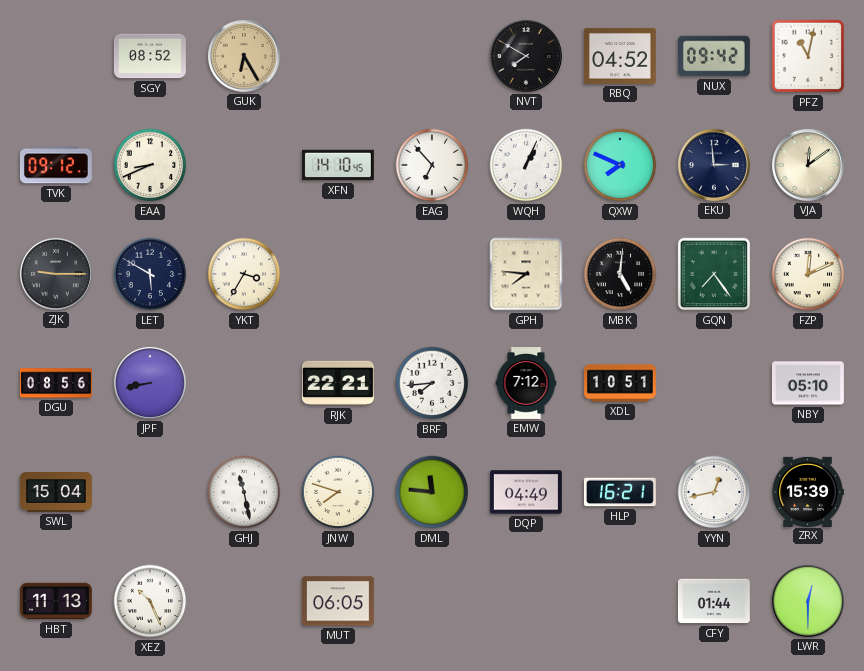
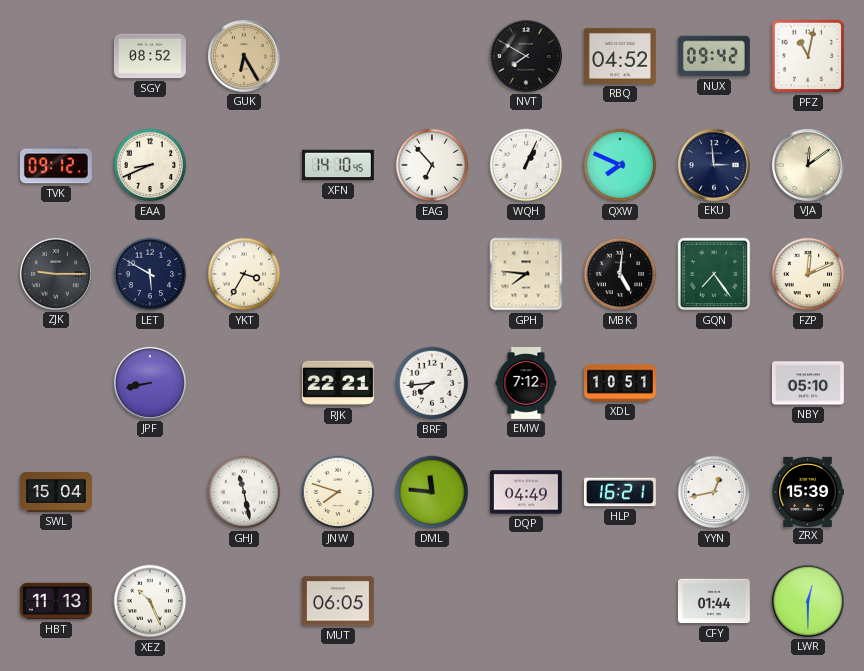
DGU: 08:56 -> none
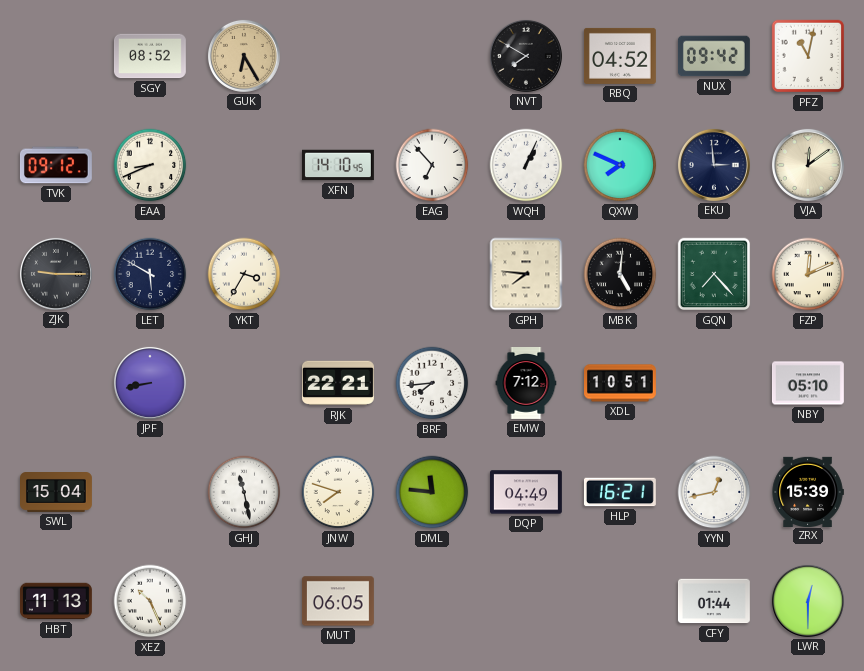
GQN: 7:24 -> 7:23
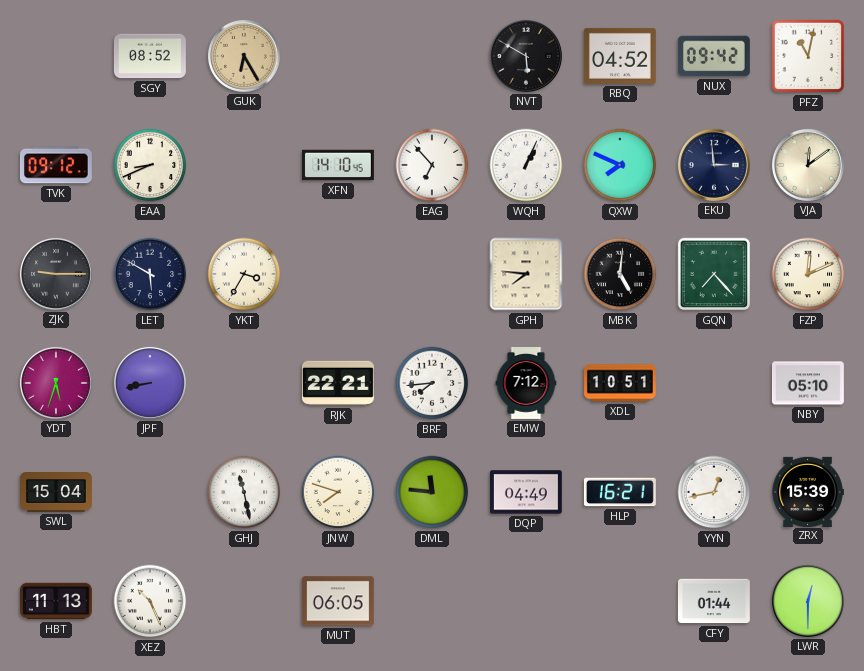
NVT: 7:50 -> 5:50
YDT: none -> 5:33
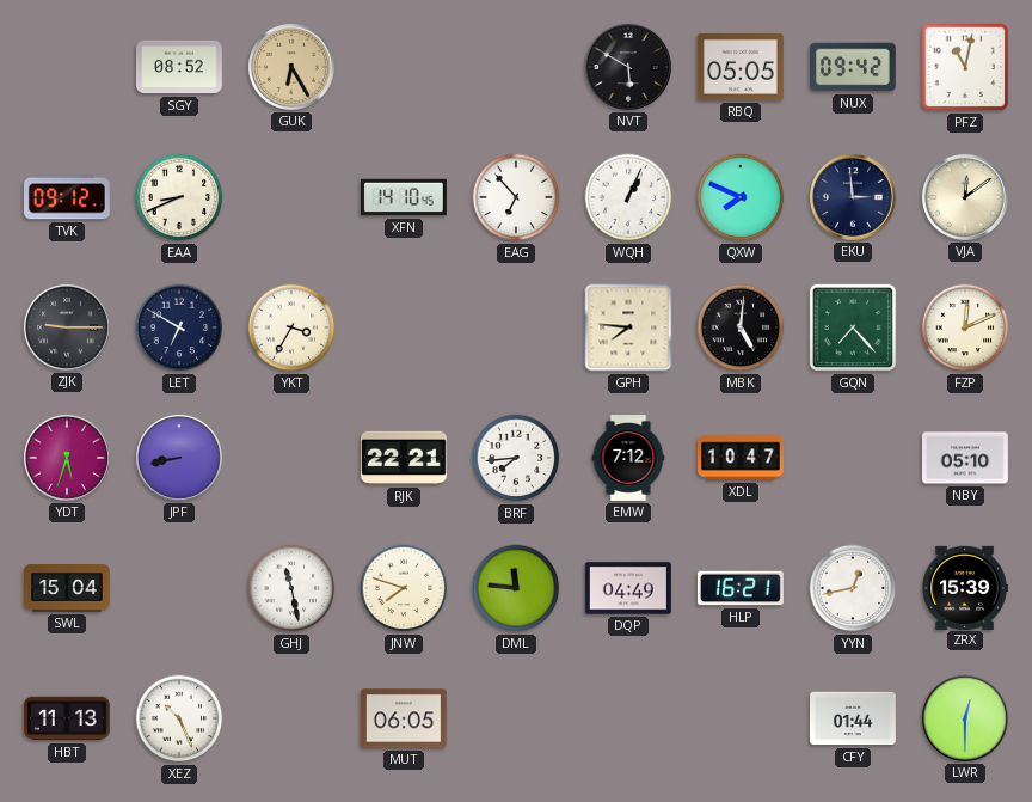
RBQ: 04:52 -> 05:05
LET: 5:50 -> 6:50
XDL: 10:51 -> 10:47
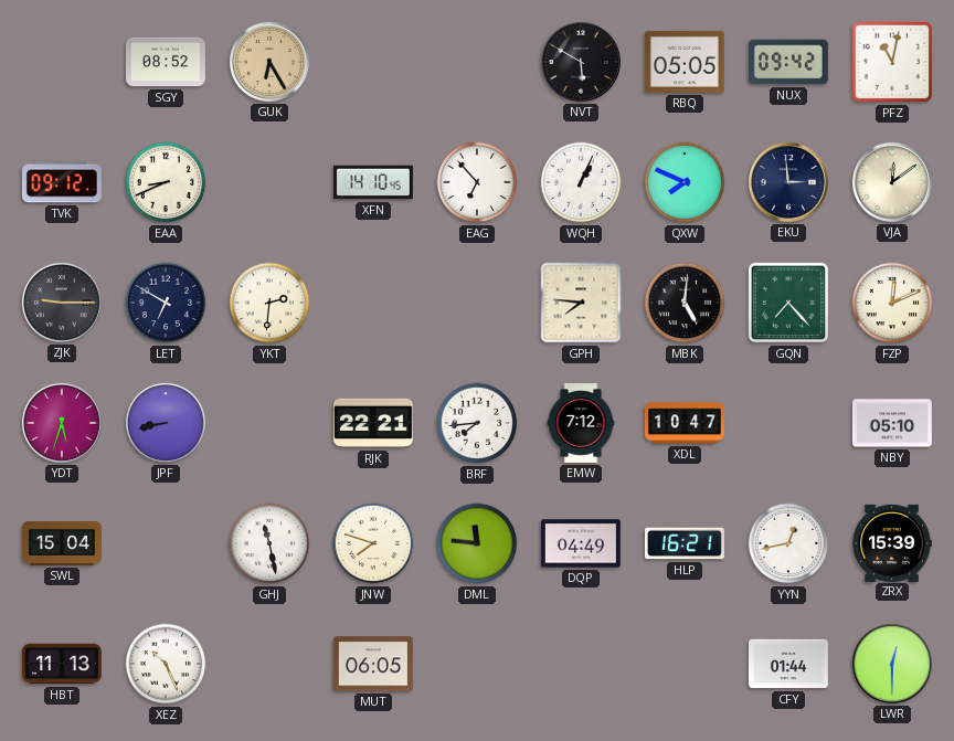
YKT: 3:35 -> 2:31
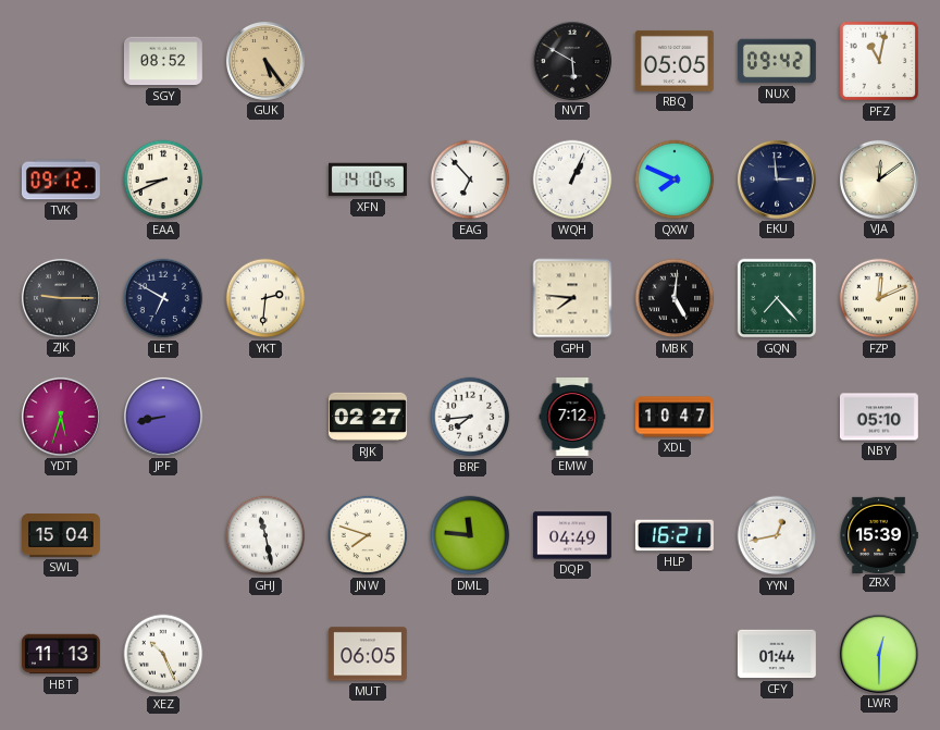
GUK: 6:25 -> 5:24
RJK: 22:21 -> 02:27
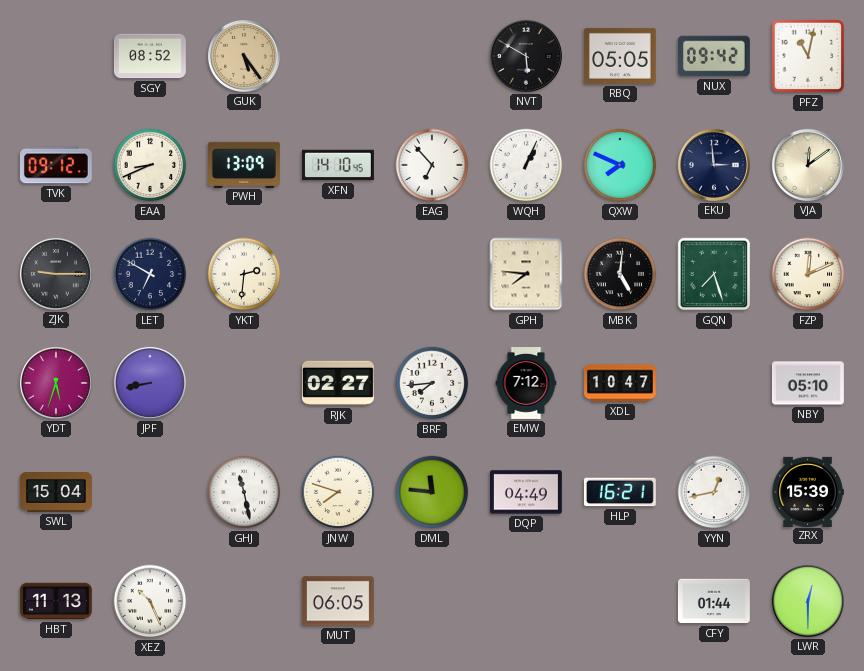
PWH: none -> 13:09
GQN: 7:23 -> 7:27
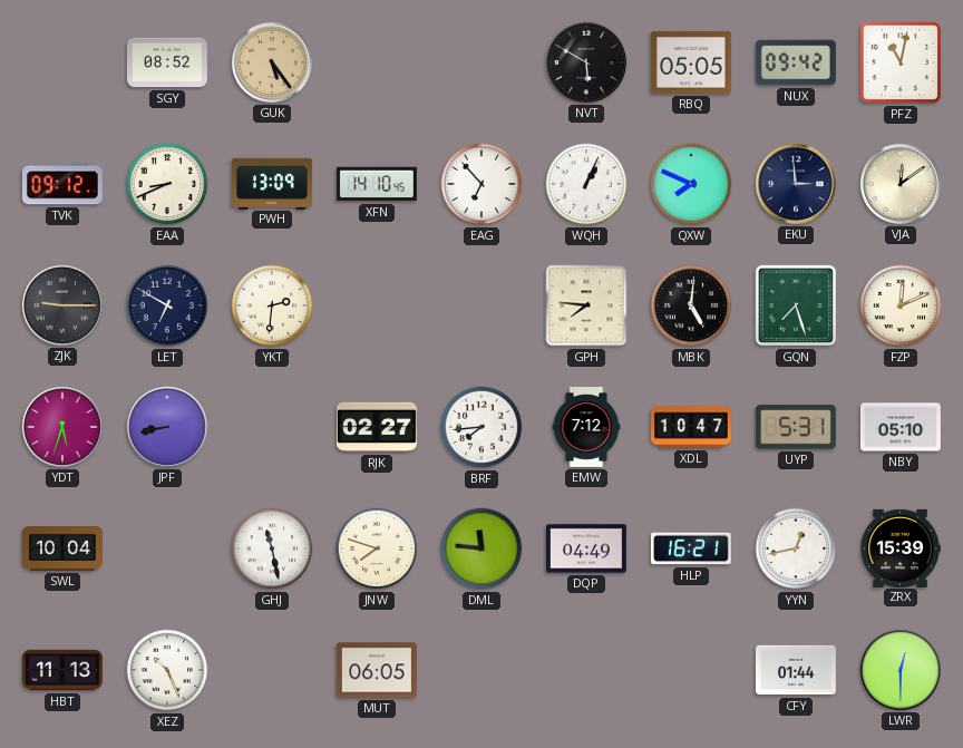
UYP: none -> 5:31
SWL: 15:04 -> 10:04
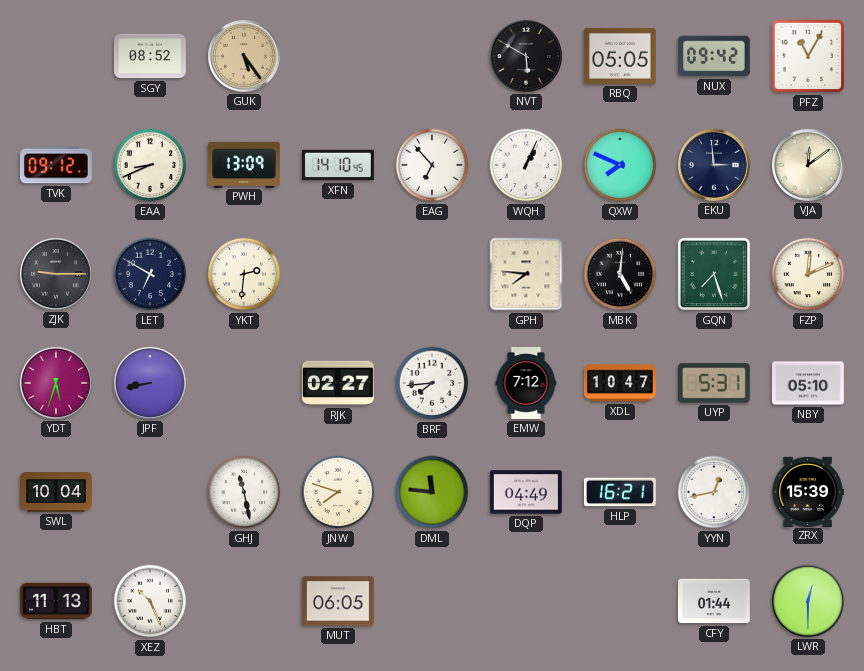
PFZ: 11:02 -> 11:05
